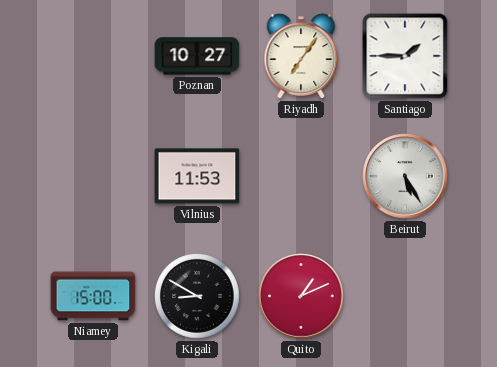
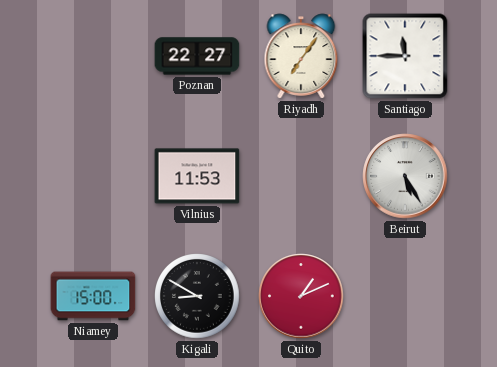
Poznan: 10:27 -> 22:27
Santiago: 1:45 -> 11:45
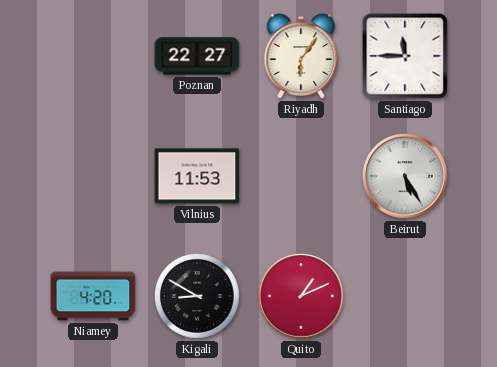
Riyadh: 7:06 -> 6:06
Niamey: 15:00 -> 4:20
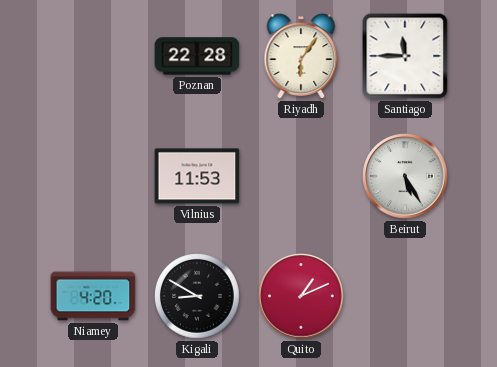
Poznan: 22:27 -> 22:28
